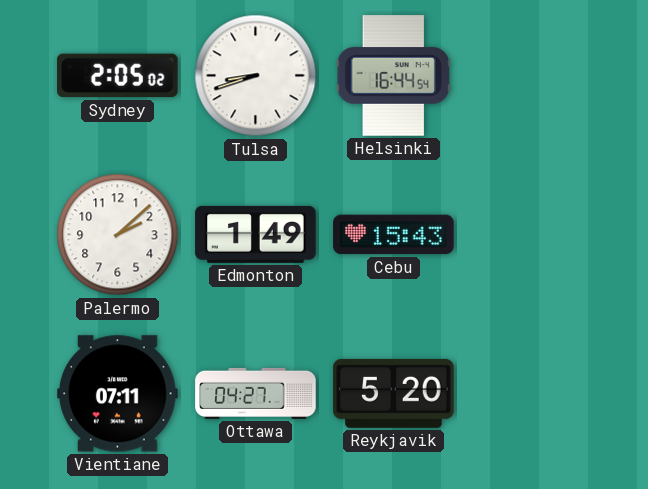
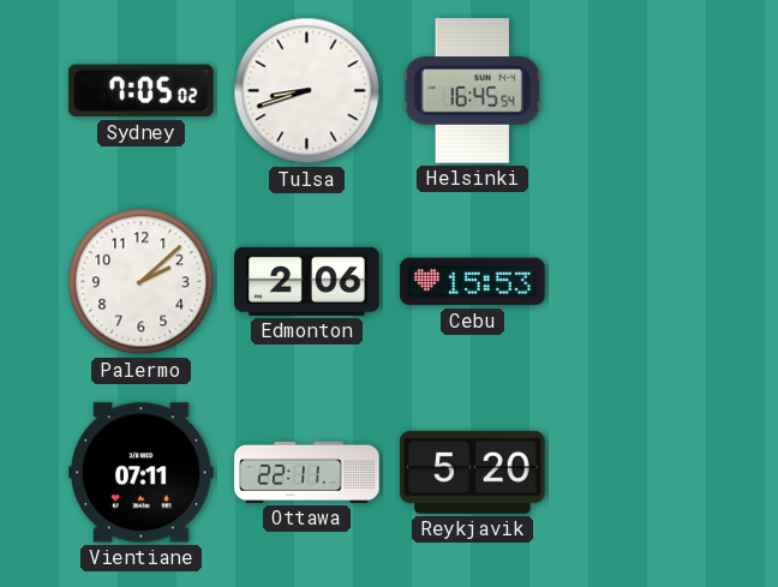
Sydney: 2:05 -> 7:05
Helsinki: 16:44 -> 16:45
Edmonton: 1:49 -> 2:06
Cebu: 15:43 -> 15:53
Ottawa: 04:27 -> 22:11
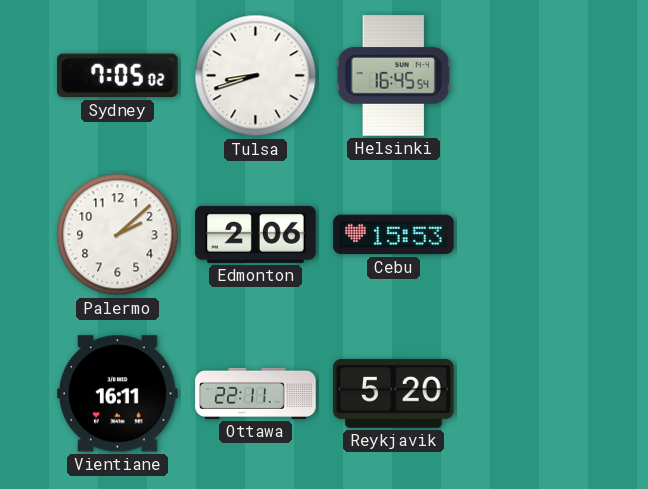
Vientiane: 07:11 -> 16:11
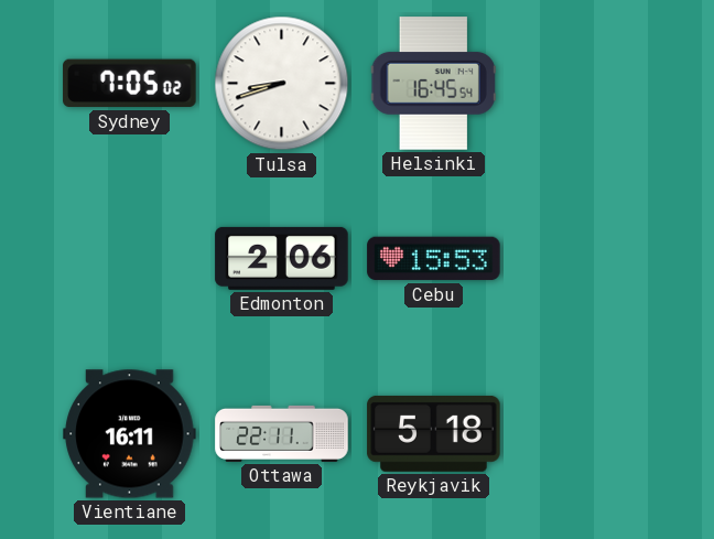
Palermo: 2:08 -> none
Reykjavik: 5:20 -> 5:18
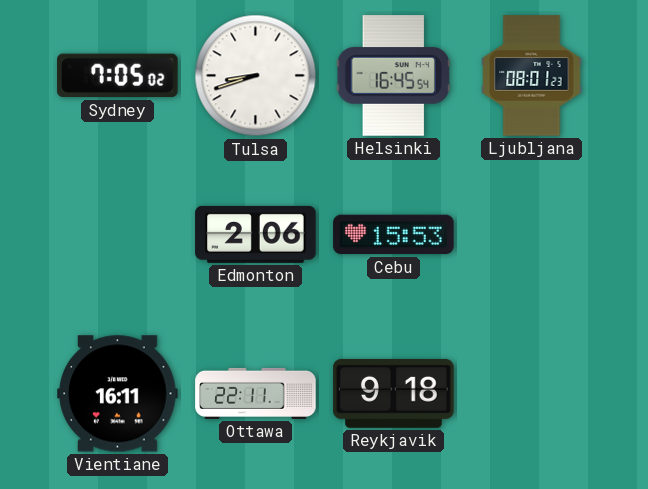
Ljubljana: none -> 08:01
Reykjavik: 5:18 -> 9:18
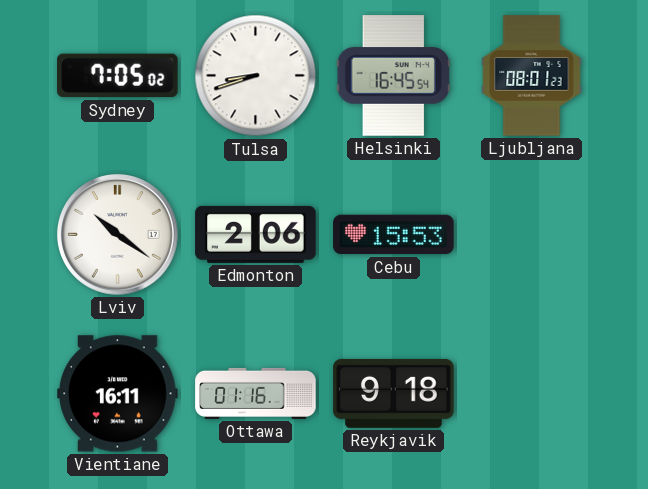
Lviv: none -> 10:21
Ottawa: 22:11 -> 01:16
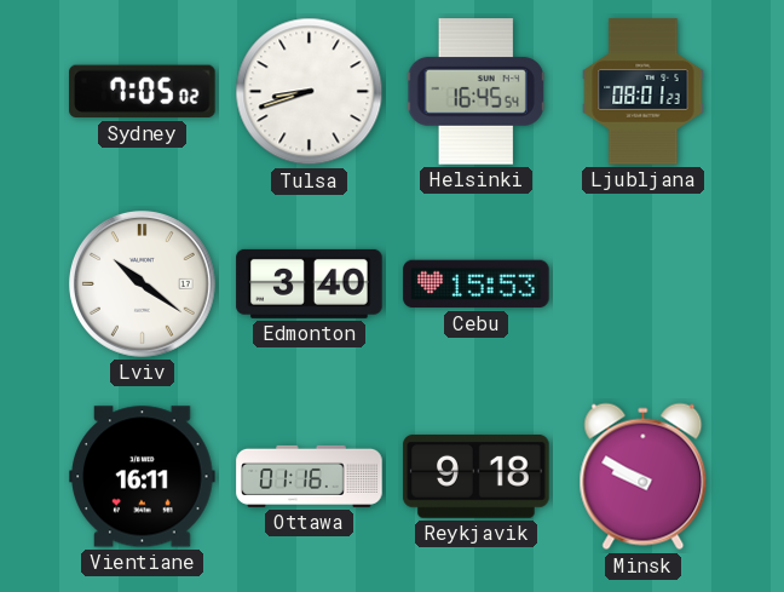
Edmonton: 2:06 -> 3:40
Minsk: none -> 9:50
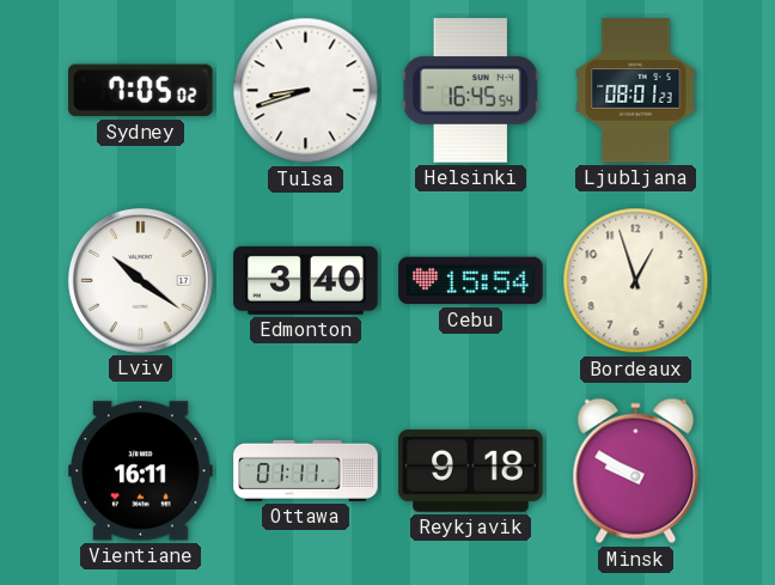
Cebu: 15:53 -> 15:54
Bordeaux: none -> 12:57
Ottawa: 01:16 -> 01:11
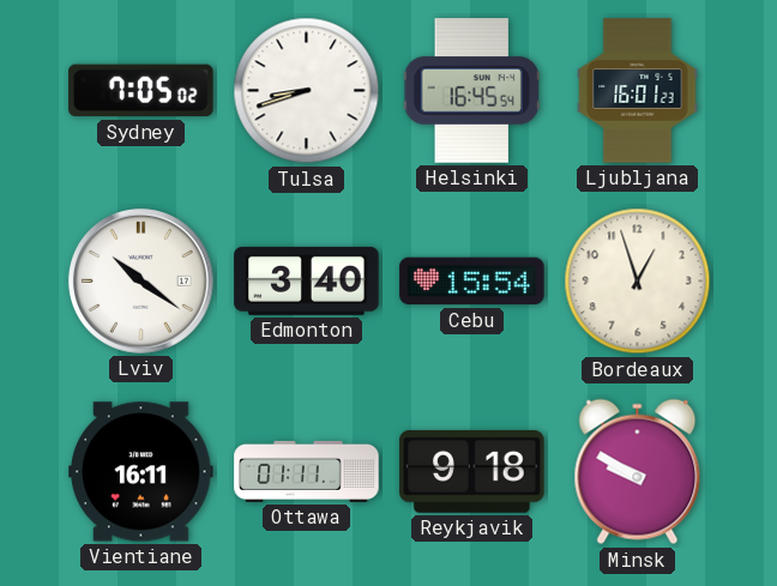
Ljubljana: 08:01 -> 16:01
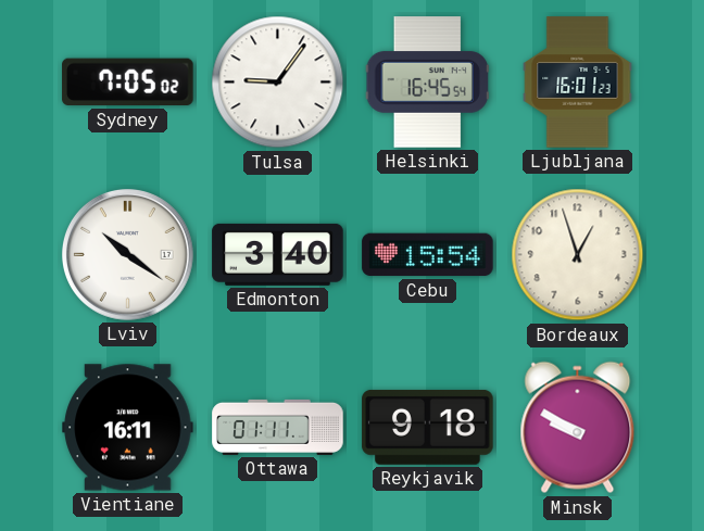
Tulsa: 8:42 -> 9:06
